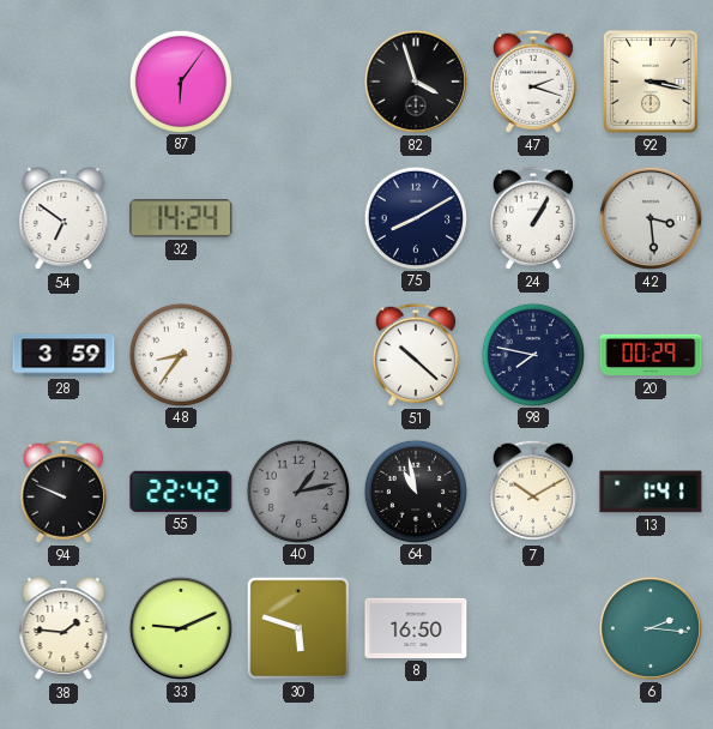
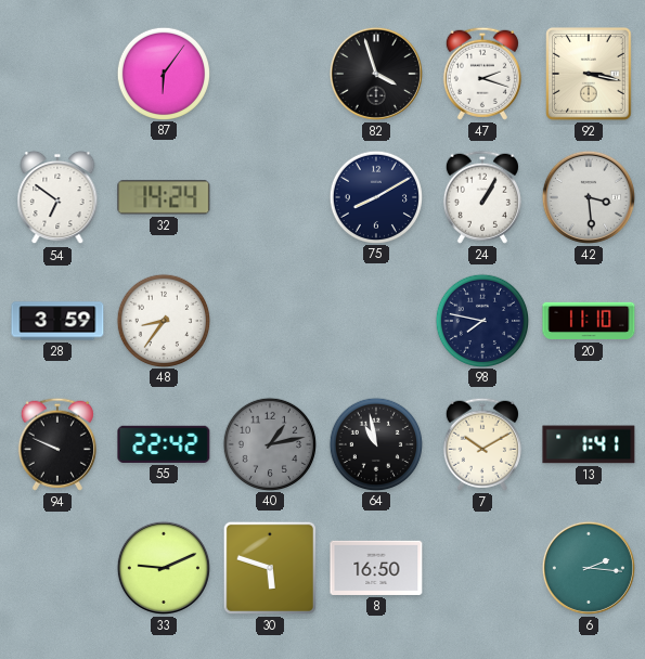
51: 10:22 -> none
20: 00:29 -> 11:10
38: 1:46 -> none
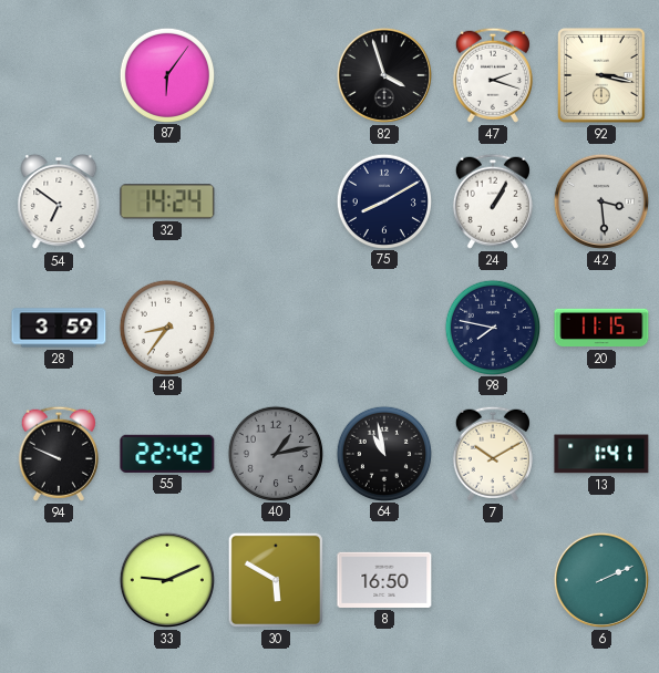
20: 11:10 -> 11:15
30: 5:48 -> 5:50
6: 2:16 -> 2:11
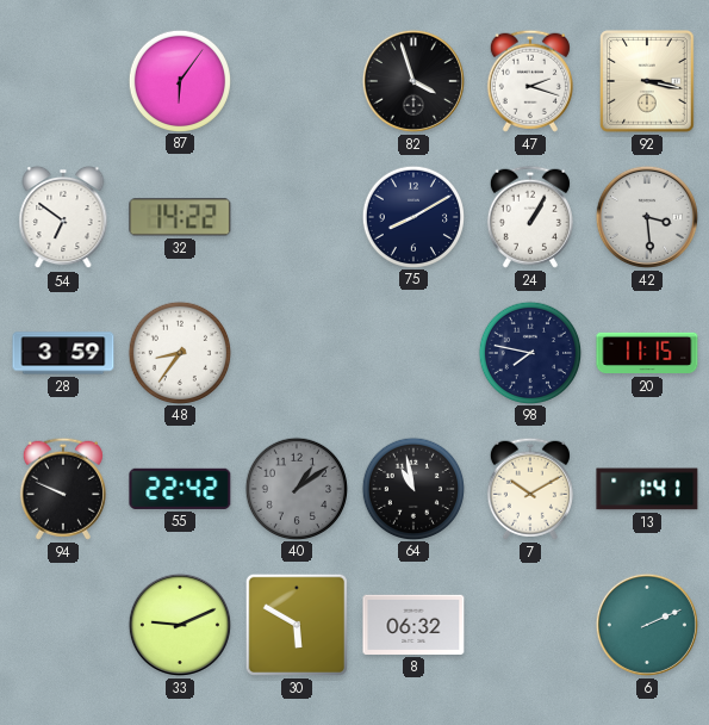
32: 14:24 -> 14:22
40: 1:13 -> 1:09
8: 16:50 -> 06:32
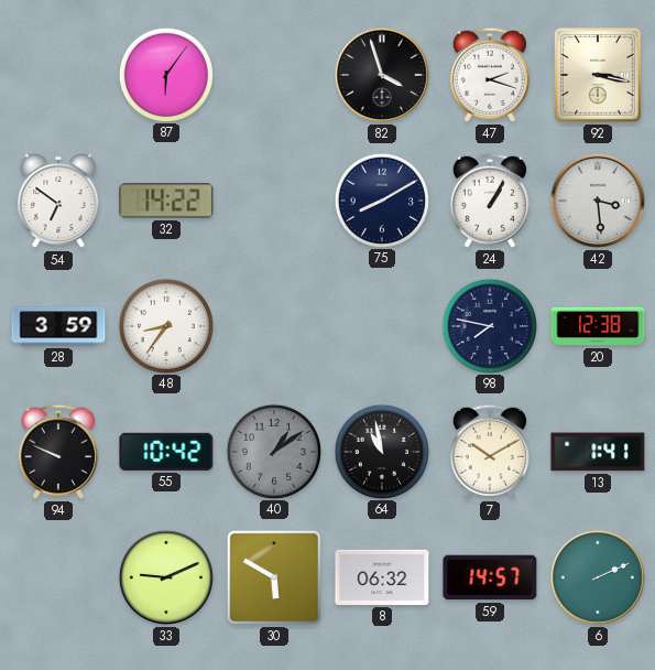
20: 11:15 -> 12:38
55: 22:42 -> 10:42
59: none -> 14:57
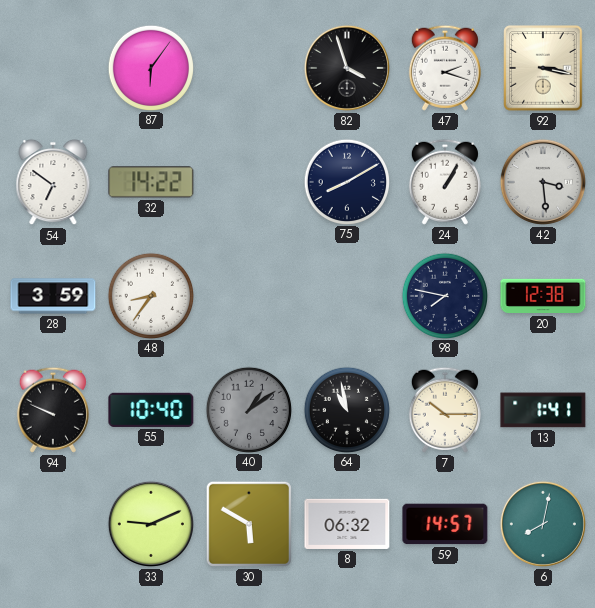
55: 10:42 -> 10:40
7: 10:10 -> 10:15
6: 2:11 -> 8:02
